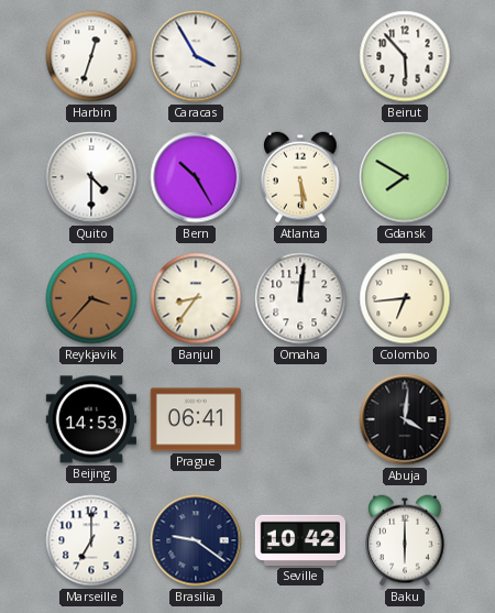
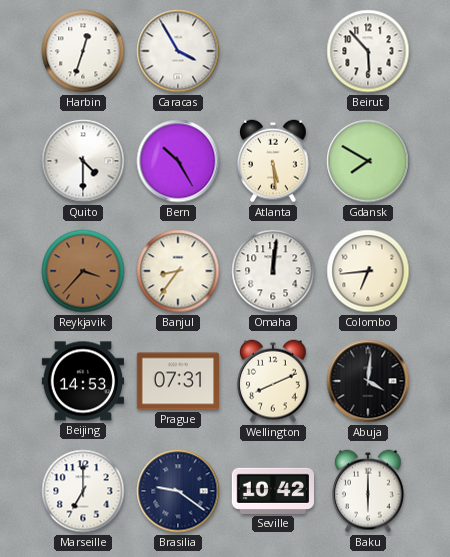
Prague: 06:41 -> 07:31
Wellington: none -> 8:11
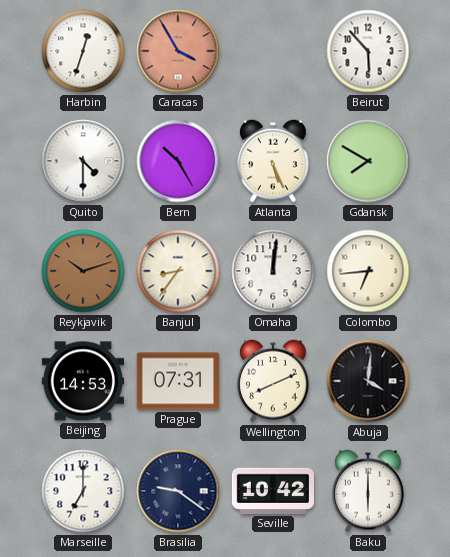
Caracas dial: white -> salmon
Atlanta: 5:29 -> 5:26
Reykjavik: 3:37 -> 10:12
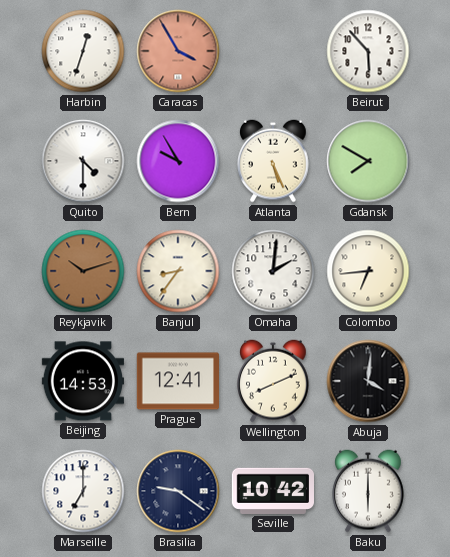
Bern: 10:25 -> 9:55
Omaha: 12:01 -> 2:01
Prague: 07:31 -> 12:41
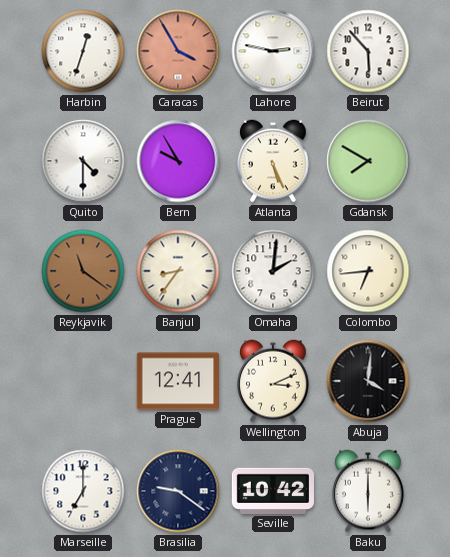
Lahore: none -> 2:47
Reykjavik: 10:12 -> 11:21
Beijing: 14:53 -> none
Wellington: 8:11 -> 3:11
